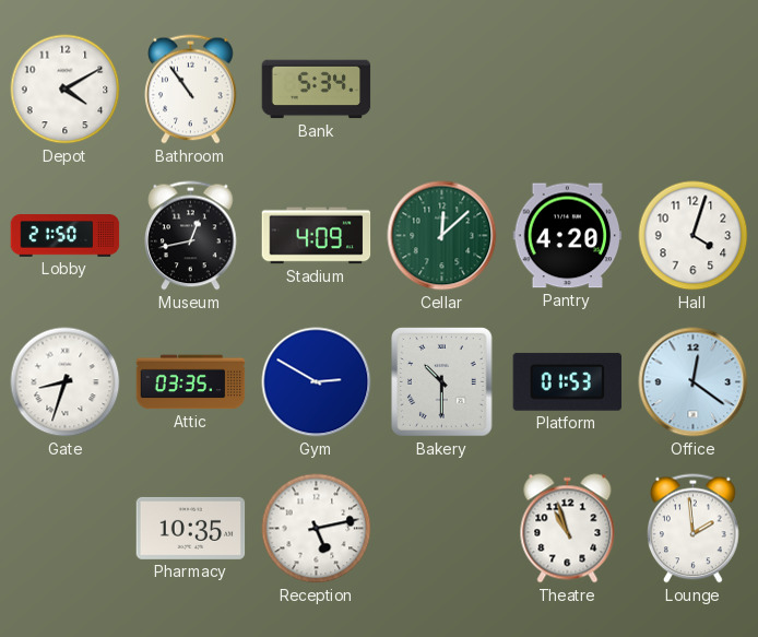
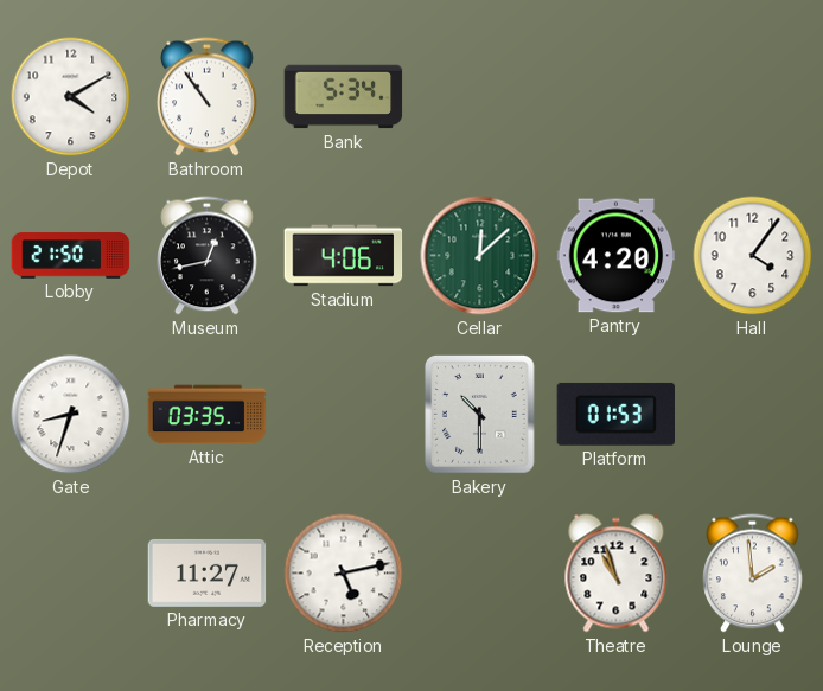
Stadium: 4:09 -> 4:06
Hall: 4:03 -> 4:06
Gym: 2:50 -> none
Office: 12:21 -> none
Pharmacy: 10:35 -> 11:27
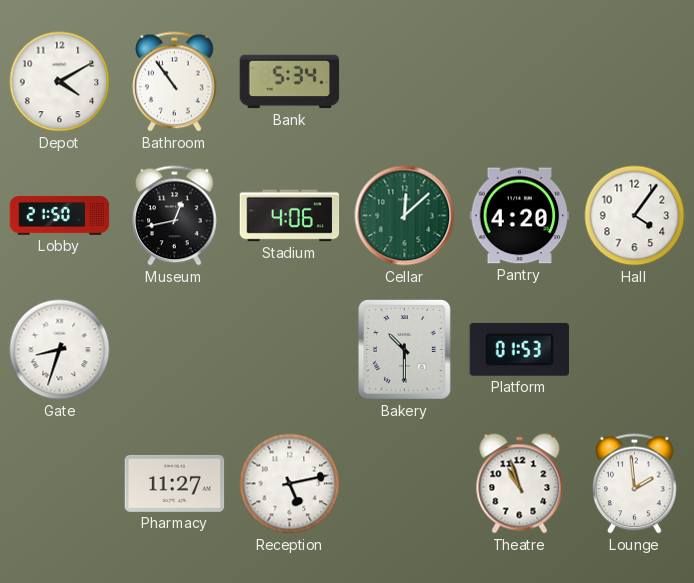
Attic: 03:35 -> none
